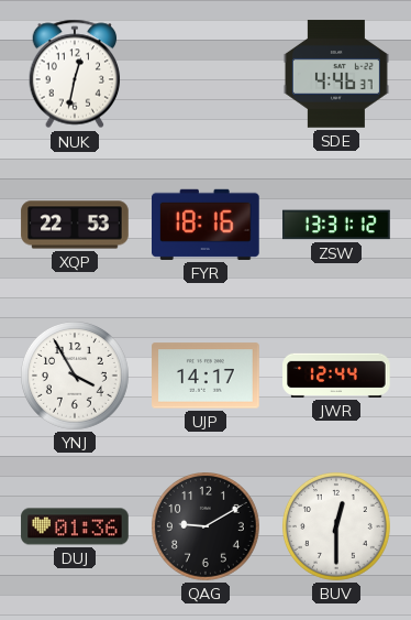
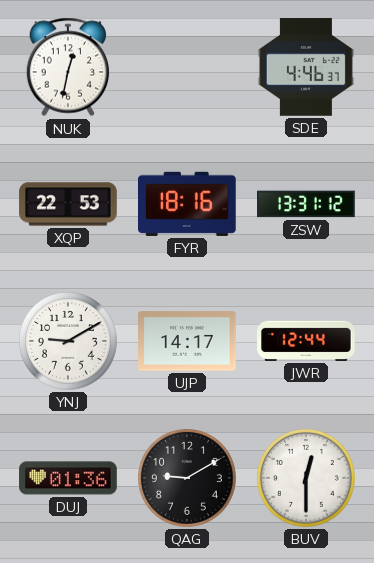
YNJ: 3:55 -> 9:10
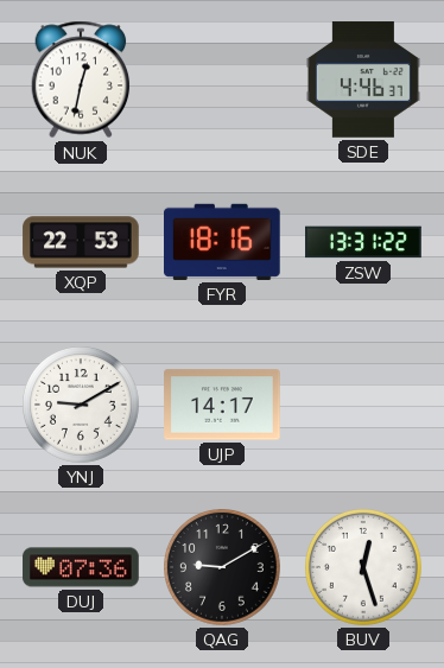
ZSW: 13:31:12 -> 13:31:22
JWR: 12:44 -> none
DUJ: 01:36 -> 07:36
BUV: 12:30 -> 12:27
